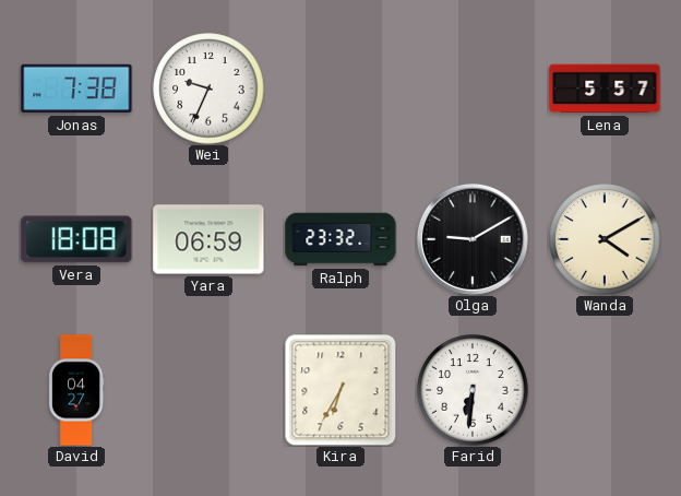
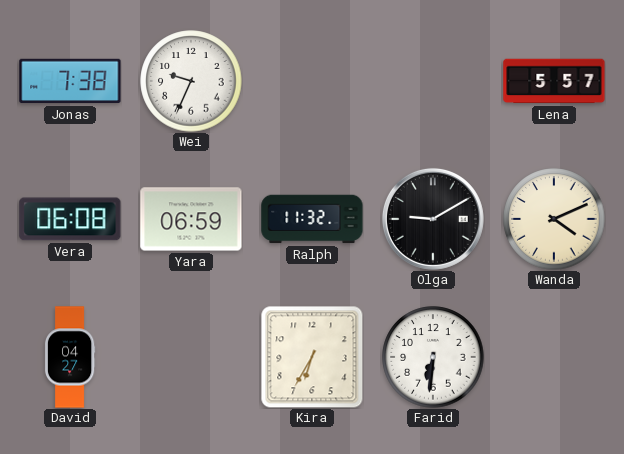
Vera: 18:08 -> 06:08
Ralph: 23:32 -> 11:32
Wanda: 4:10 -> 4:11
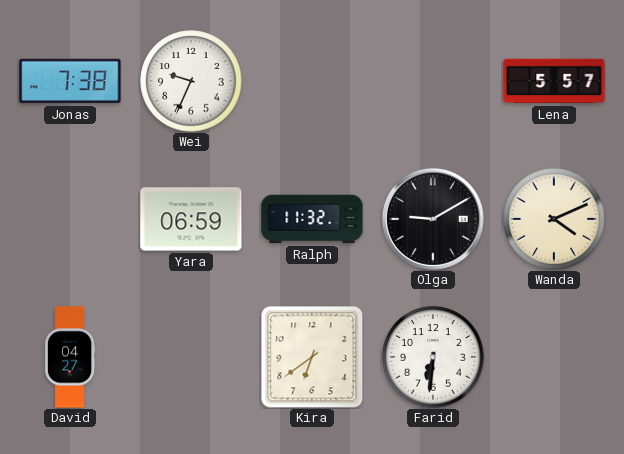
Vera: 06:08 -> none
Kira: 6:35 -> 6:39
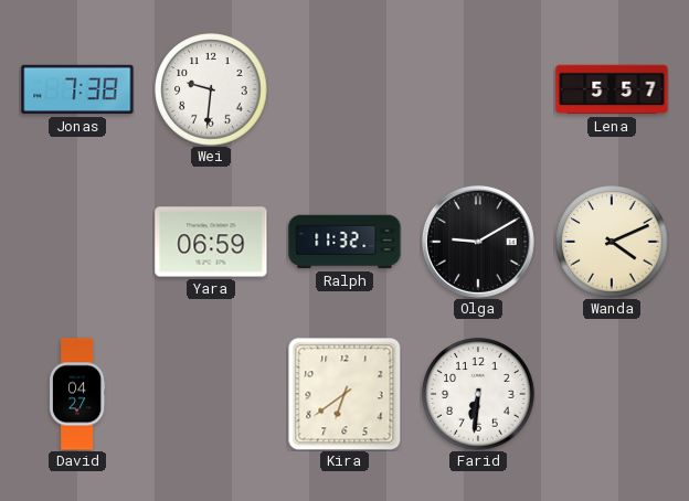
Wei: 9:34 -> 9:31
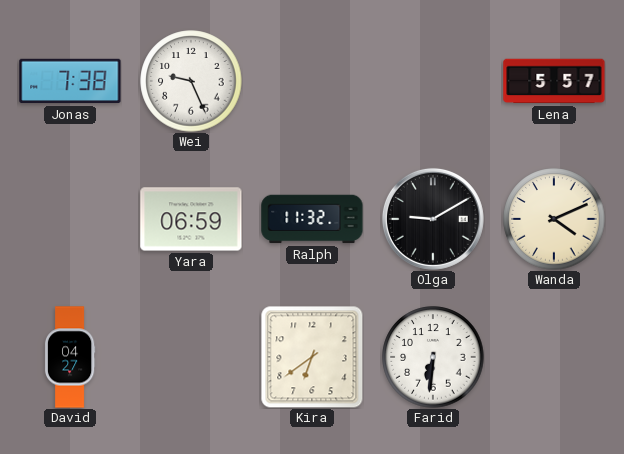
Wei: 9:31 -> 9:26
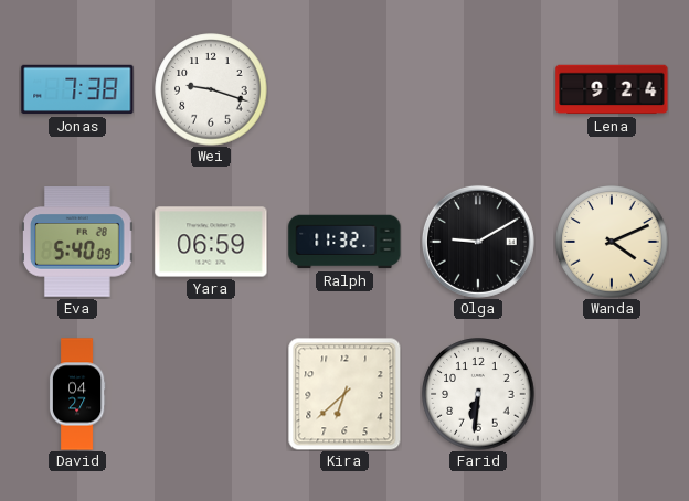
Wei: 9:26 -> 9:18
Lena: 5:57 -> 9:24
Eva: none -> 5:40
Kira: 6:39 -> 6:38
